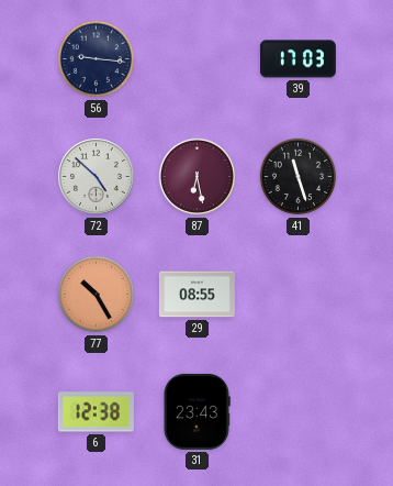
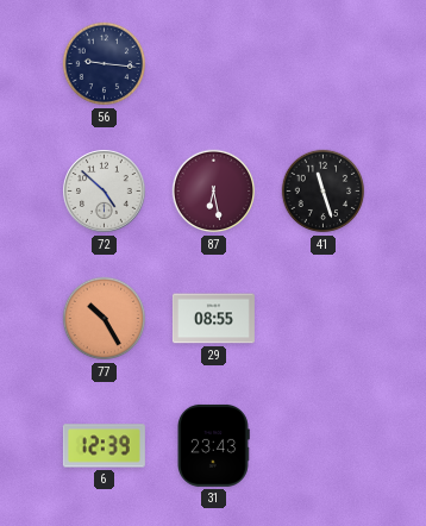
39: 17:03 -> none
6: 12:38 -> 12:39
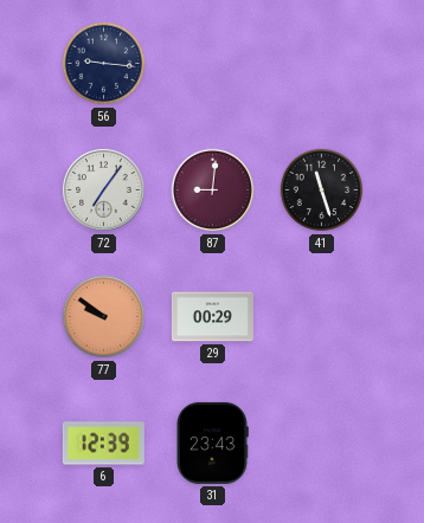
72: 4:52 -> 7:06
87: 6:28 -> 9:01
77: 10:25 -> 9:51
29: 08:55 -> 00:29
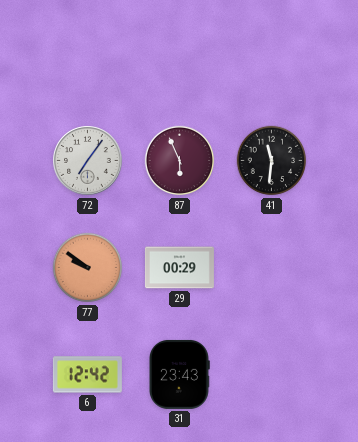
56: 9:16 -> none
87: 9:01 -> 5:56
41: 11:27 -> 11:31
6: 12:39 -> 12:42
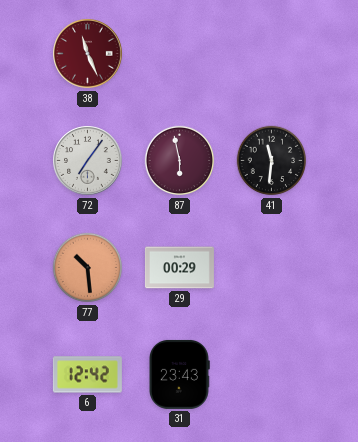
38: none -> 11:26
87: 5:56 -> 5:58
77: 9:51 -> 10:29
